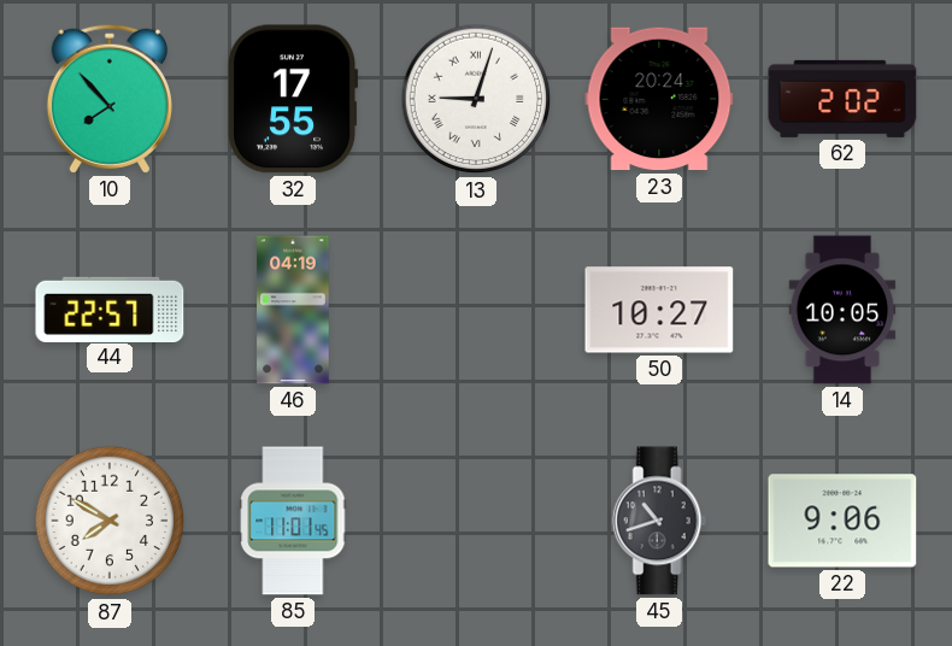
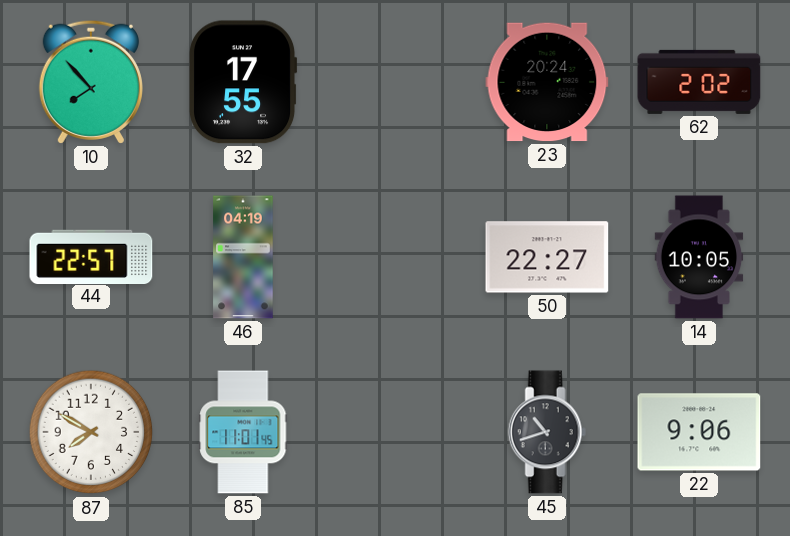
13: 9:03 -> none
50: 10:27 -> 22:27
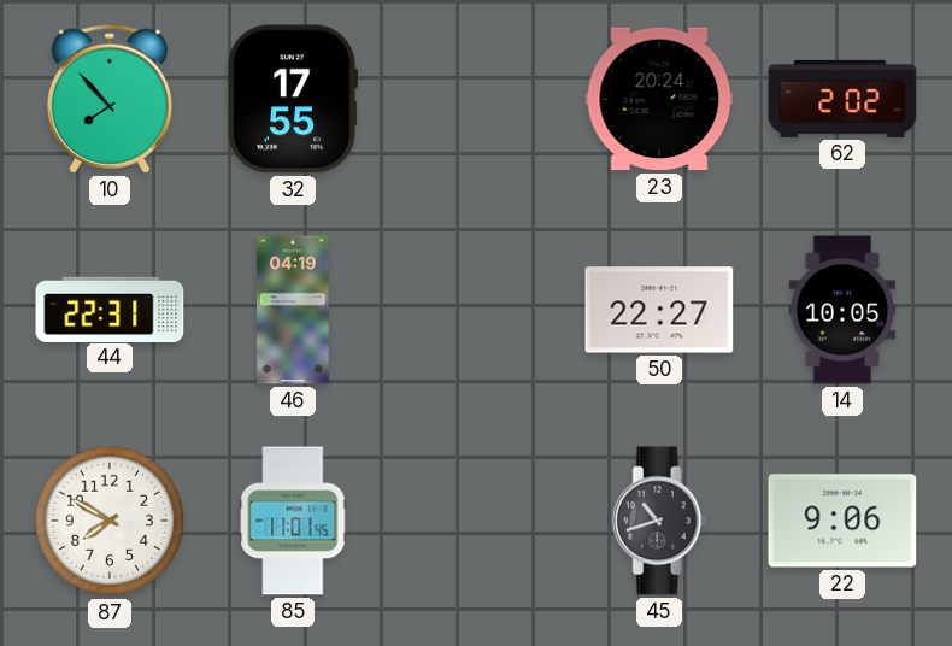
44: 22:57 -> 22:31
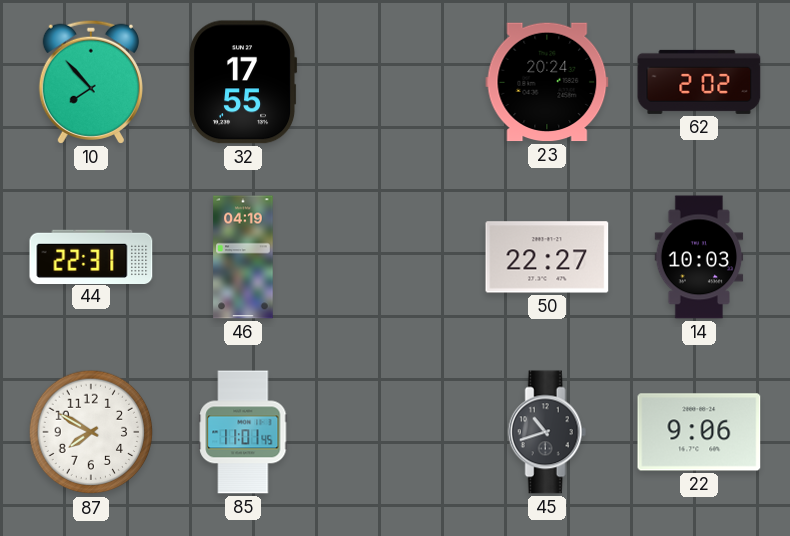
14: 10:05 -> 10:03
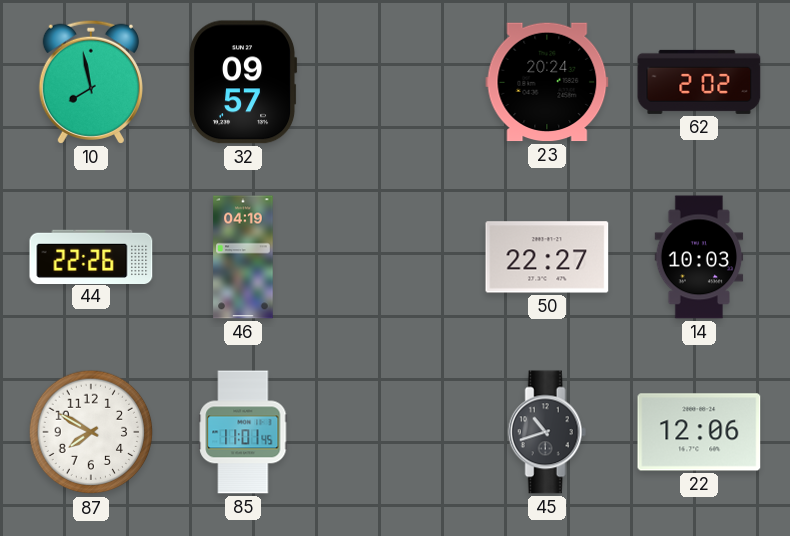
10: 7:53 -> 7:58
32: 17:55 -> 09:57
44: 22:31 -> 22:26
22: 9:06 -> 12:06
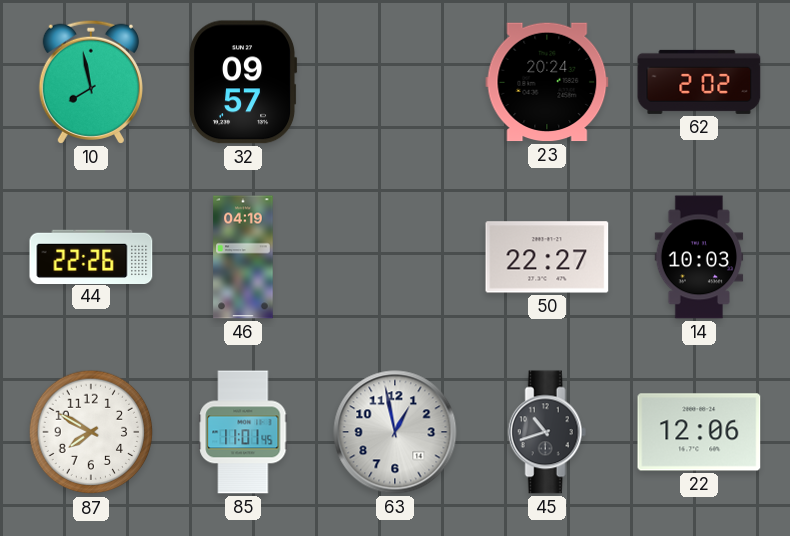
63: none -> 12:58
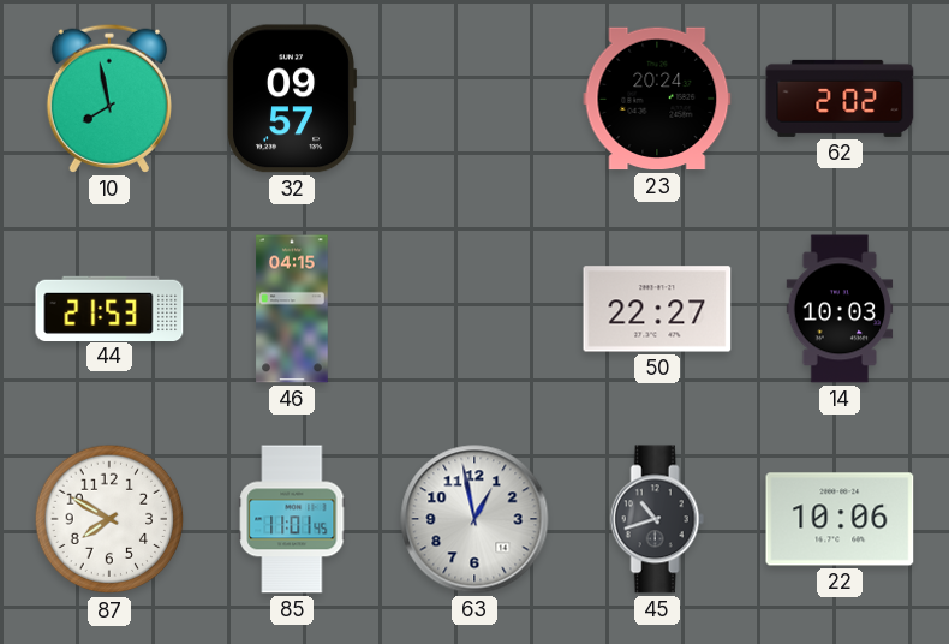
44: 22:26 -> 21:53
46: 04:19 -> 04:15
22: 12:06 -> 10:06
